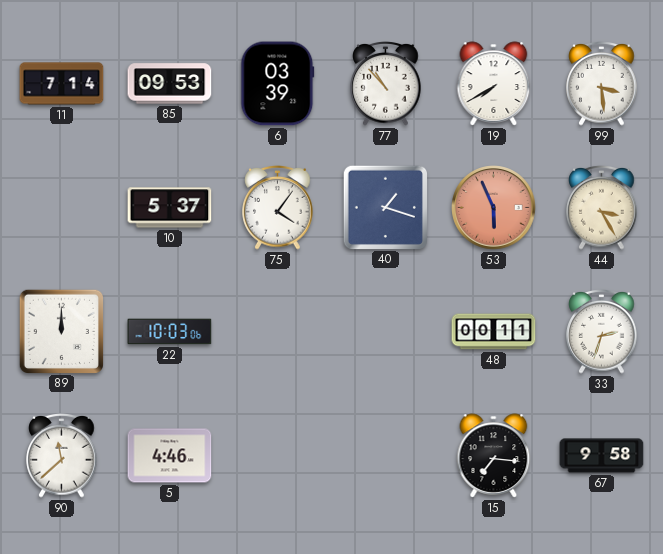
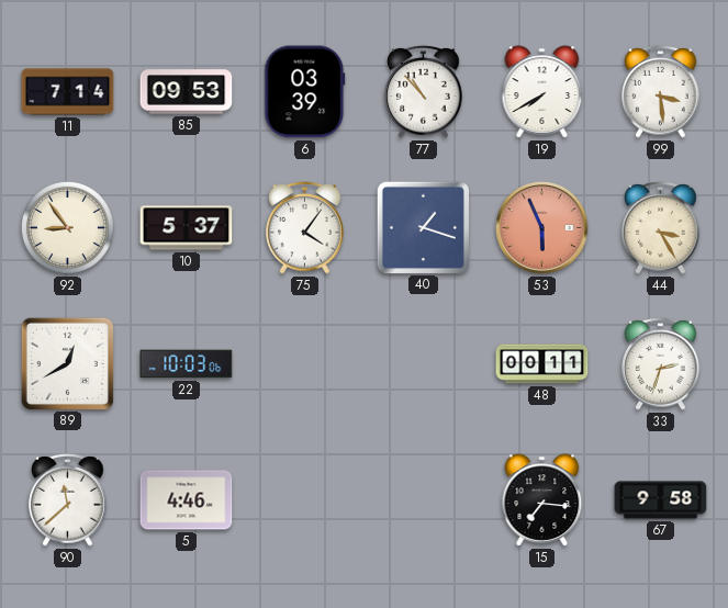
92: none -> 8:54
89: 12:00 -> 12:40
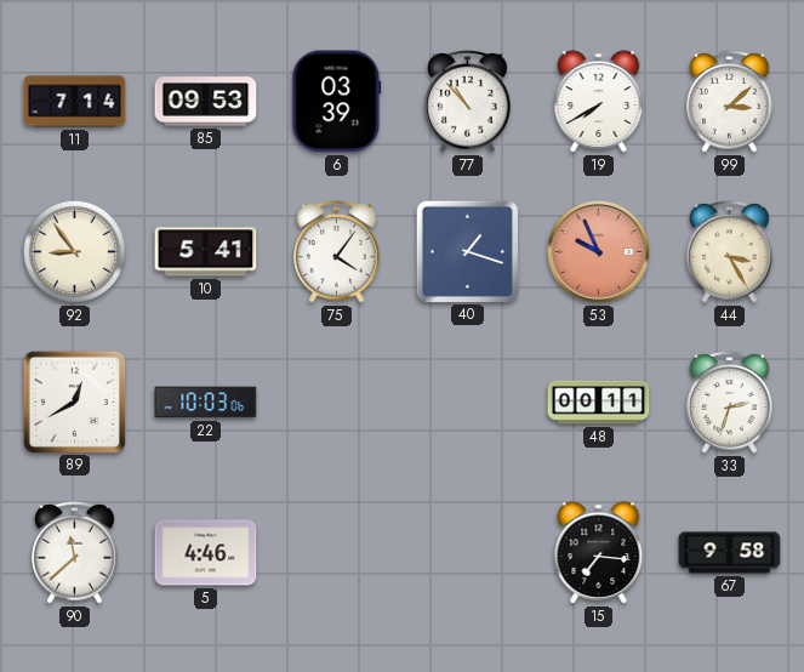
99: 3:29 -> 3:08
10: 5:37 -> 5:41
53: 5:56 -> 9:56
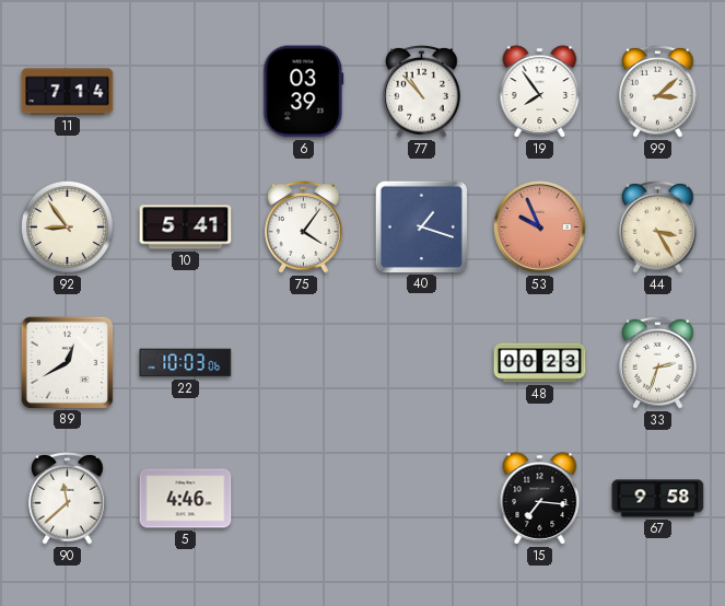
85: 09:53 -> none
19: 7:40 -> 7:54
48: 00:11 -> 00:23
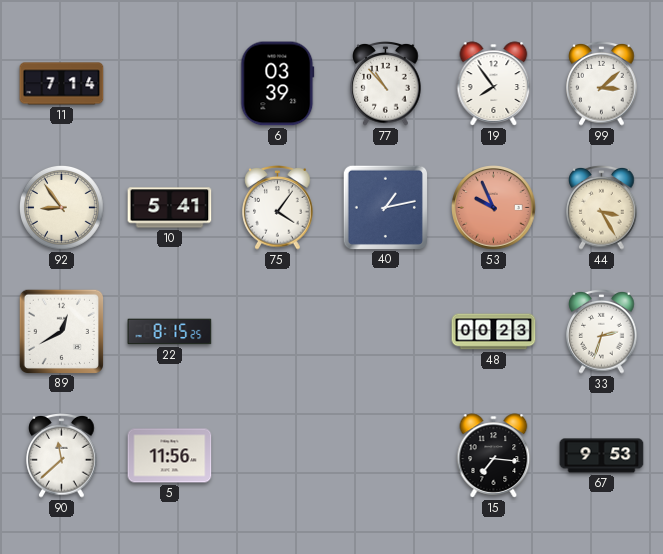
40: 1:18 -> 1:13
22: 10:03 -> 8:15
5: 4:46 -> 11:56
67: 9:58 -> 9:53
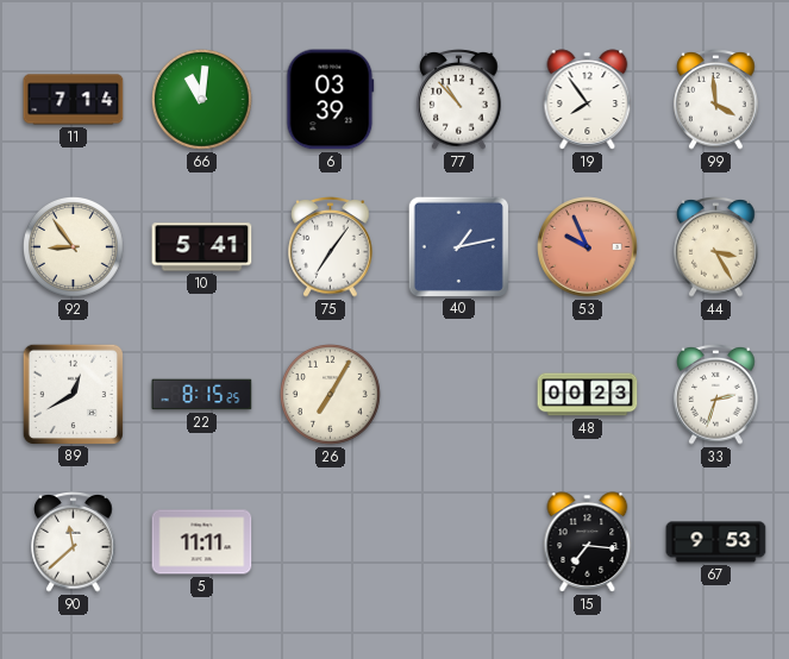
66: none -> 11:01
99: 3:08 -> 3:59
75: 4:06 -> 7:06
26: none -> 7:05
5: 11:56 -> 11:11
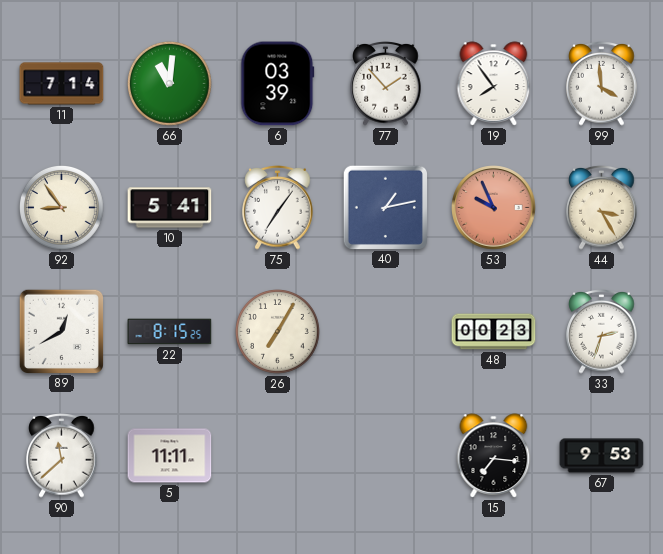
77: 10:53 -> 1:53
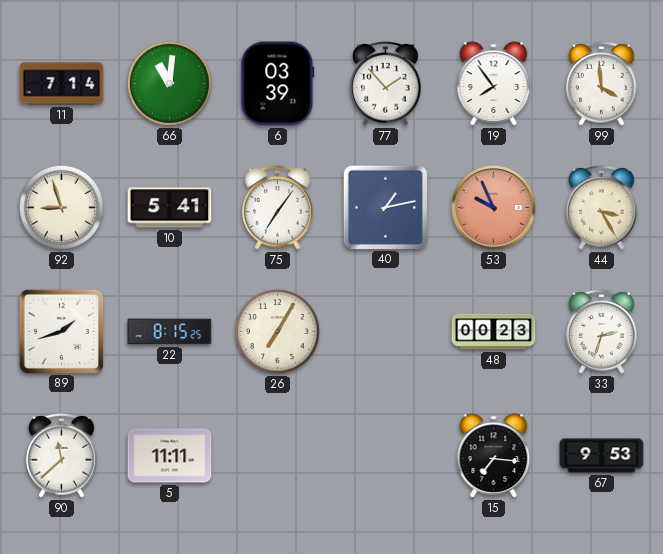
92: 8:54 -> 8:57
89: 12:40 -> 1:42
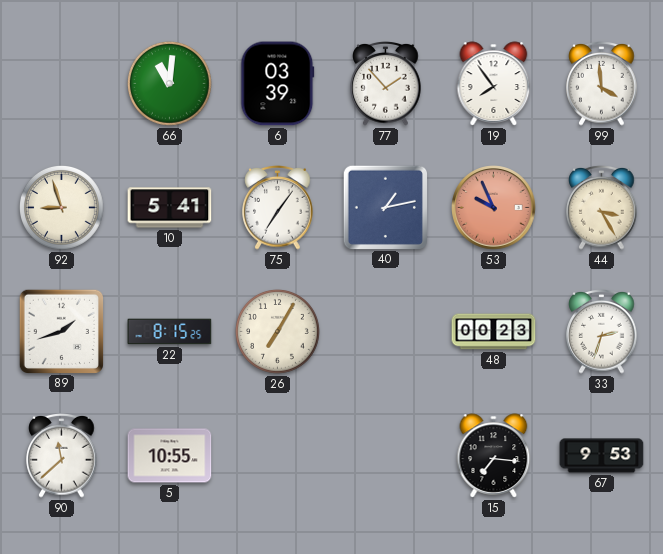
11: 7:14 -> none
5: 11:11 -> 10:55
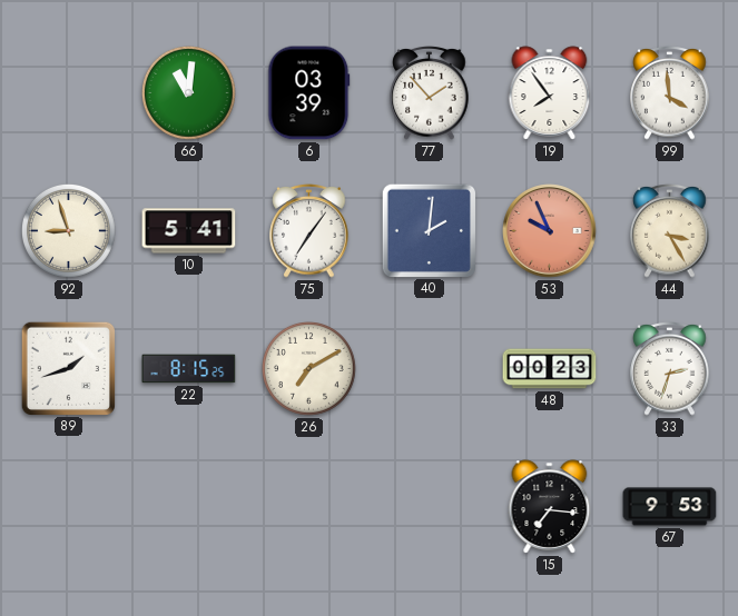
40: 1:13 -> 2:01
26: 7:05 -> 7:10
90: 11:38 -> none
5: 10:55 -> none
